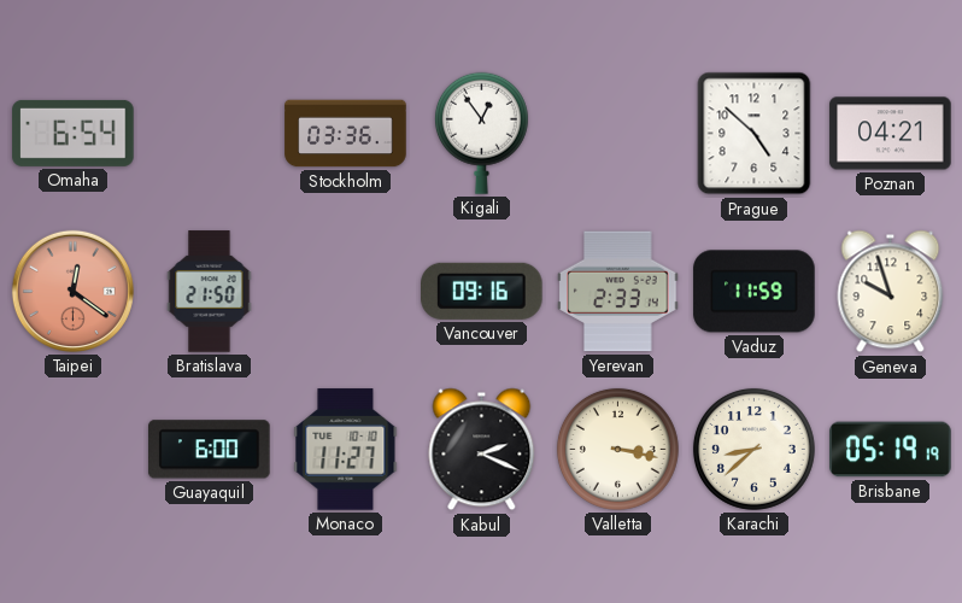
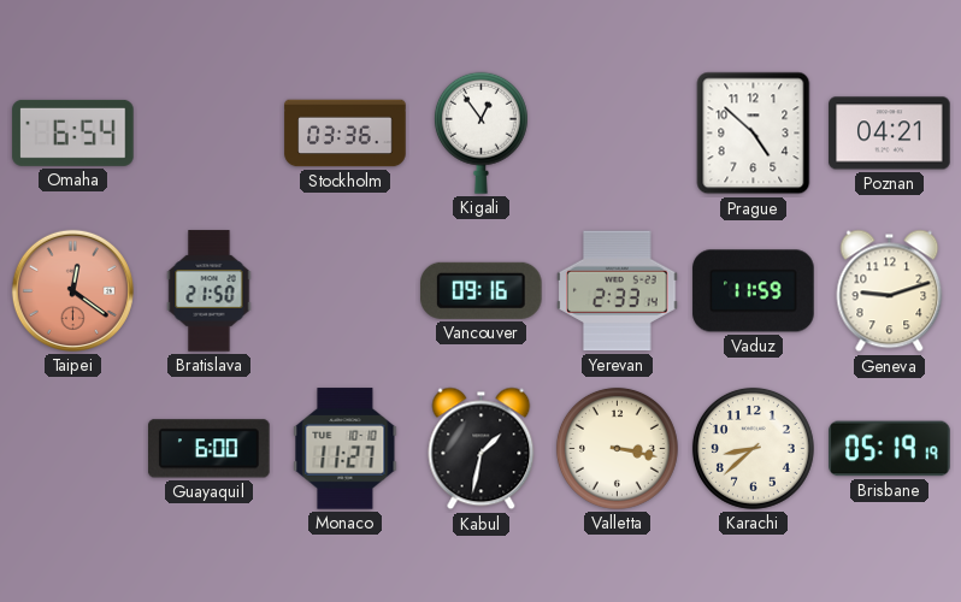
Geneva: 9:57 -> 9:12
Kabul: 2:19 -> 1:32
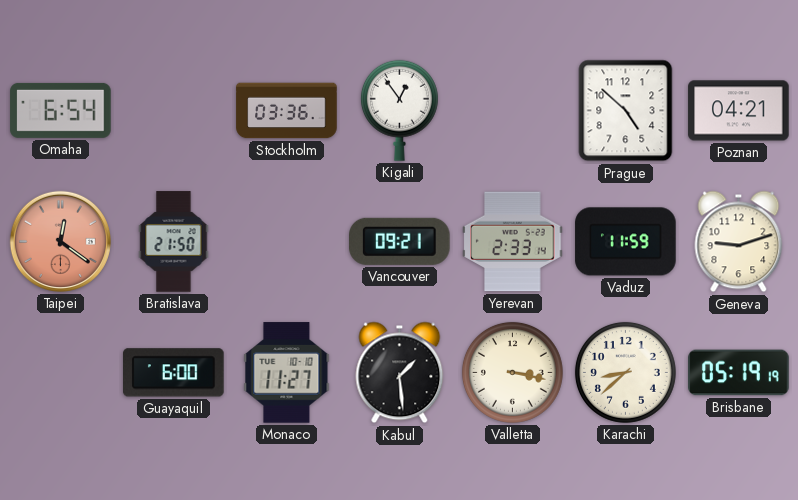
Vancouver: 09:16 -> 09:21
Kabul: 1:32 -> 1:29
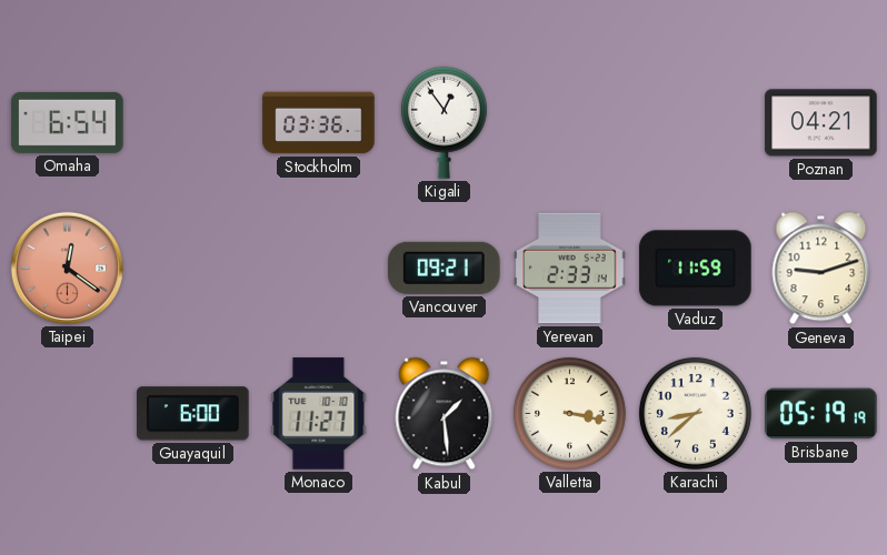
Prague: 4:52 -> none
Bratislava: 21:50 -> none
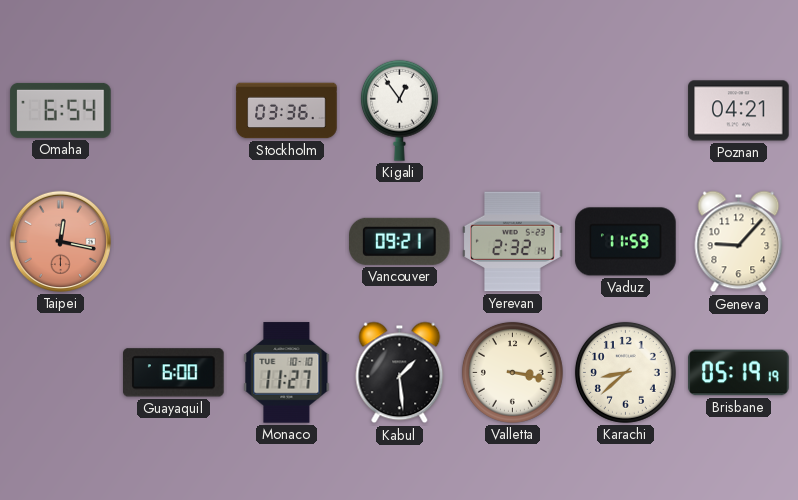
Taipei: 12:21 -> 12:17
Yerevan: 2:33 -> 2:32
Geneva: 9:12 -> 9:07
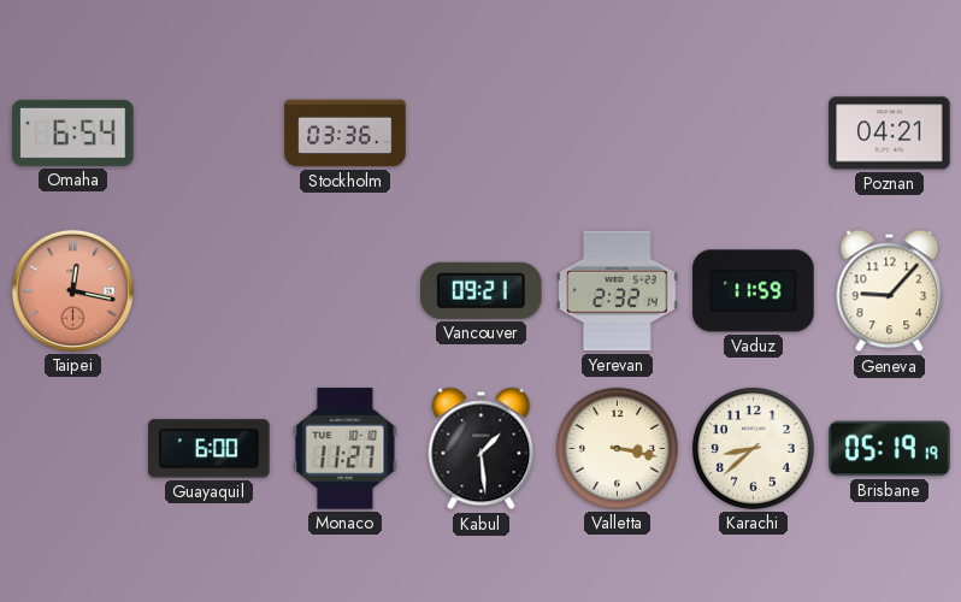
Kigali: 12:54 -> none
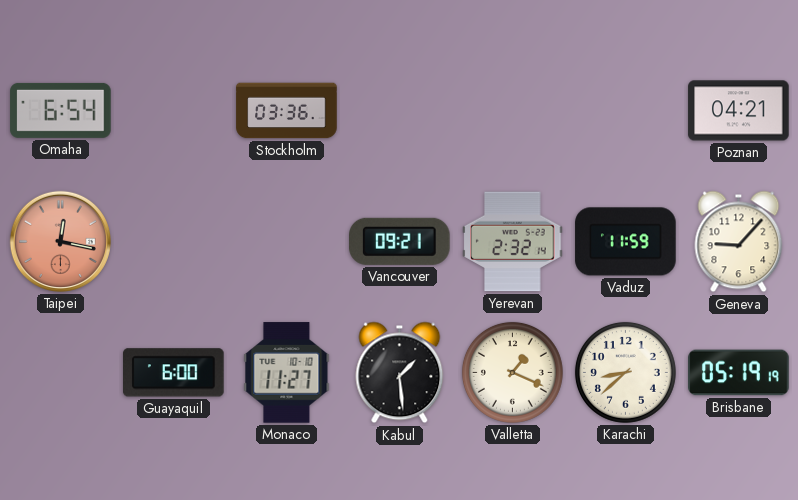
Valletta: 3:17 -> 1:19
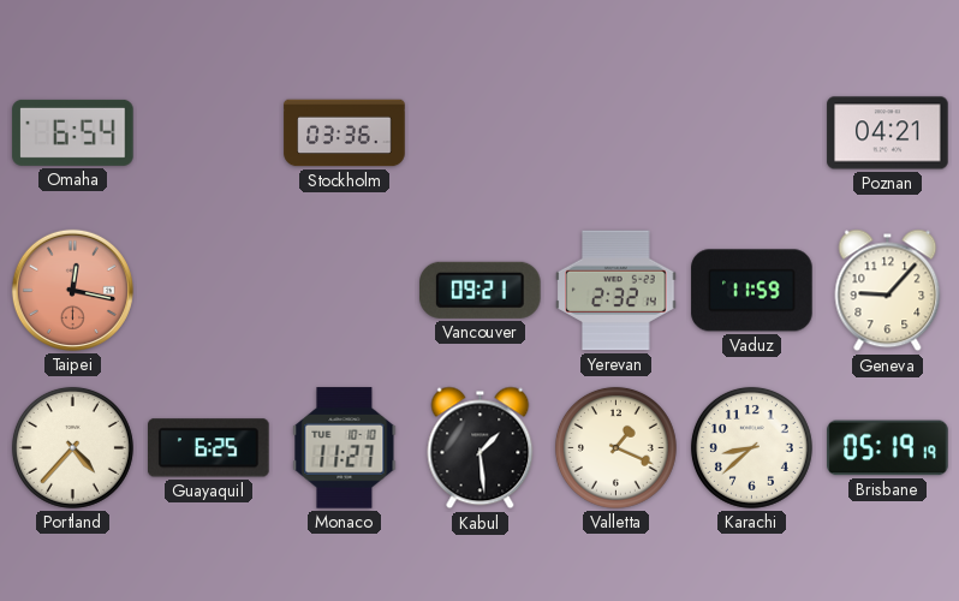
Portland: none -> 4:37
Guayaquil: 6:00 -> 6:25
